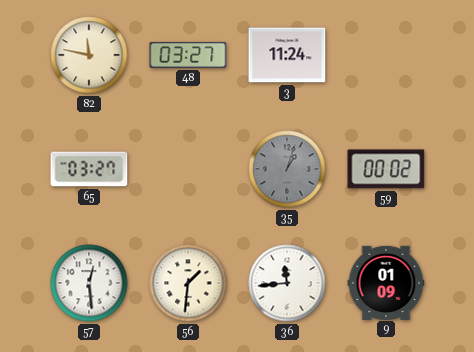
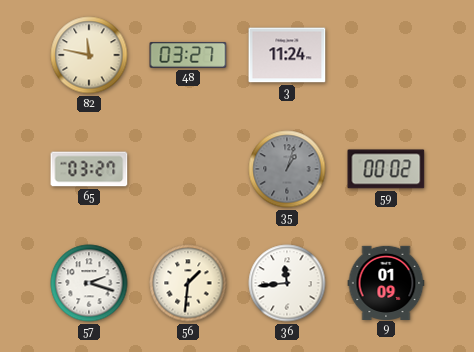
57: 12:29 -> 2:18
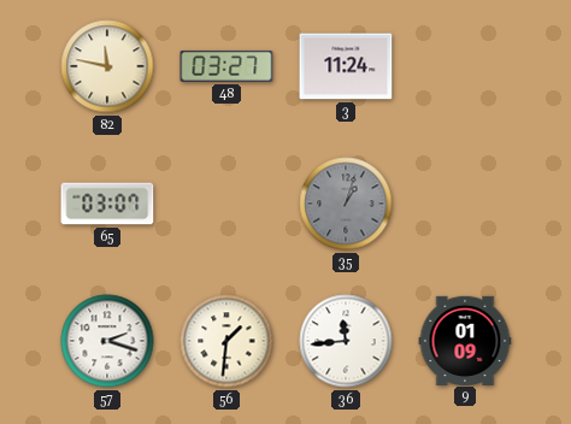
65: 03:27 -> 03:07
59: 00:02 -> none
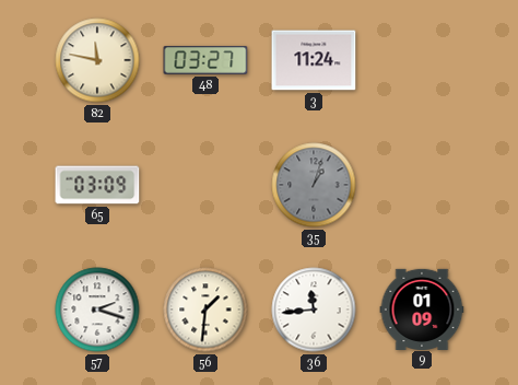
65: 03:07 -> 03:09
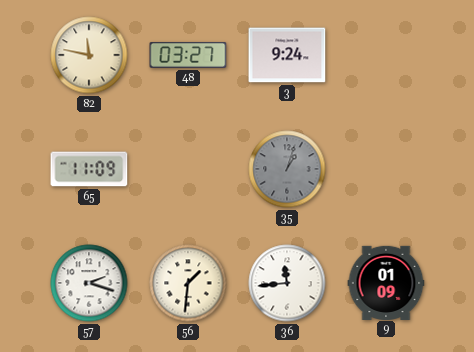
3: 11:24 -> 9:24
65: 03:09 -> 11:09
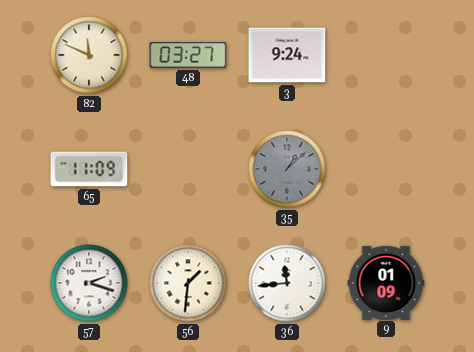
82: 11:47 -> 11:49
35: 1:03 -> 1:08
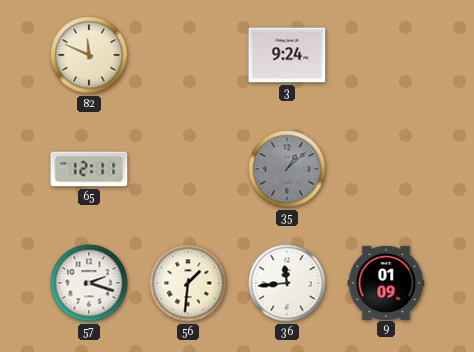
48: 03:27 -> none
65: 11:09 -> 12:11
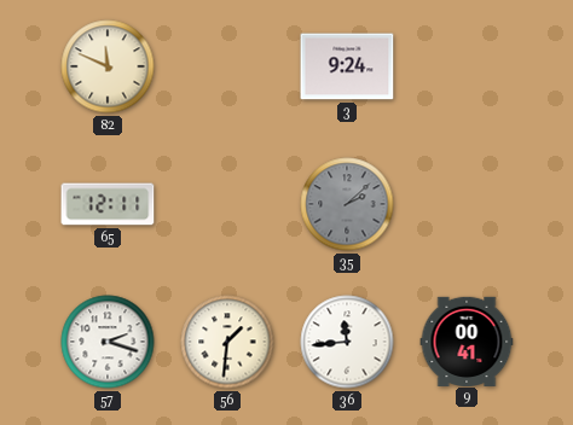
35: 1:08 -> 2:08
9: 01:09 -> 00:41
